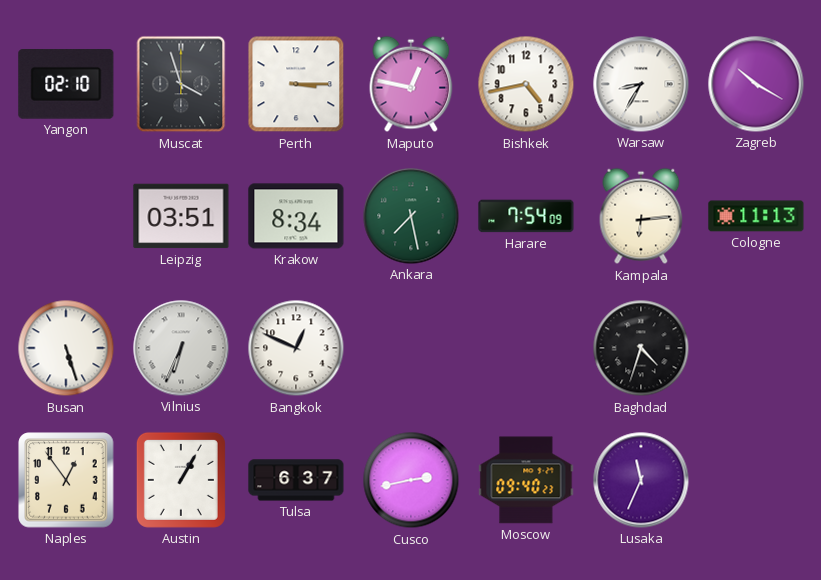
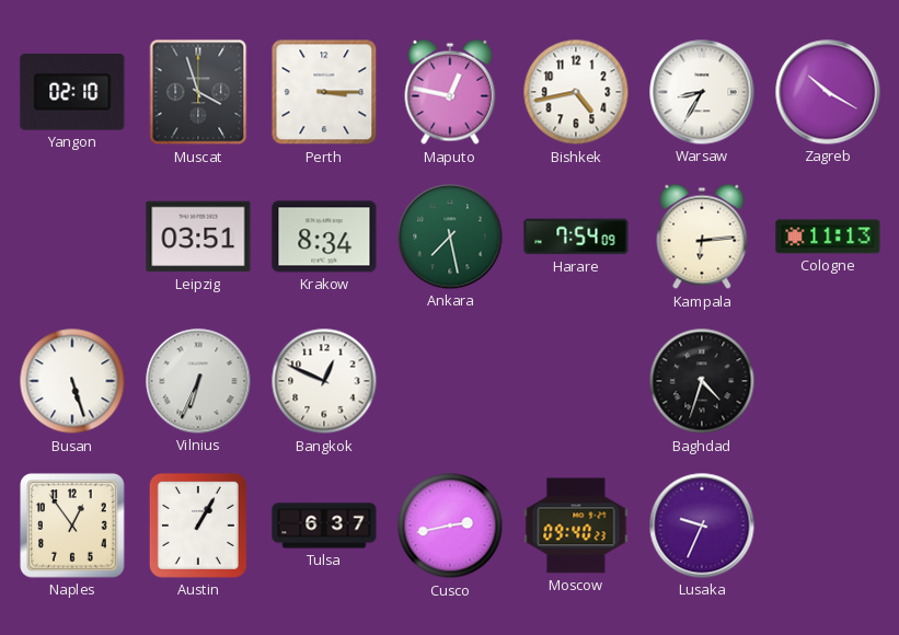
Lusaka: 11:34 -> 9:34
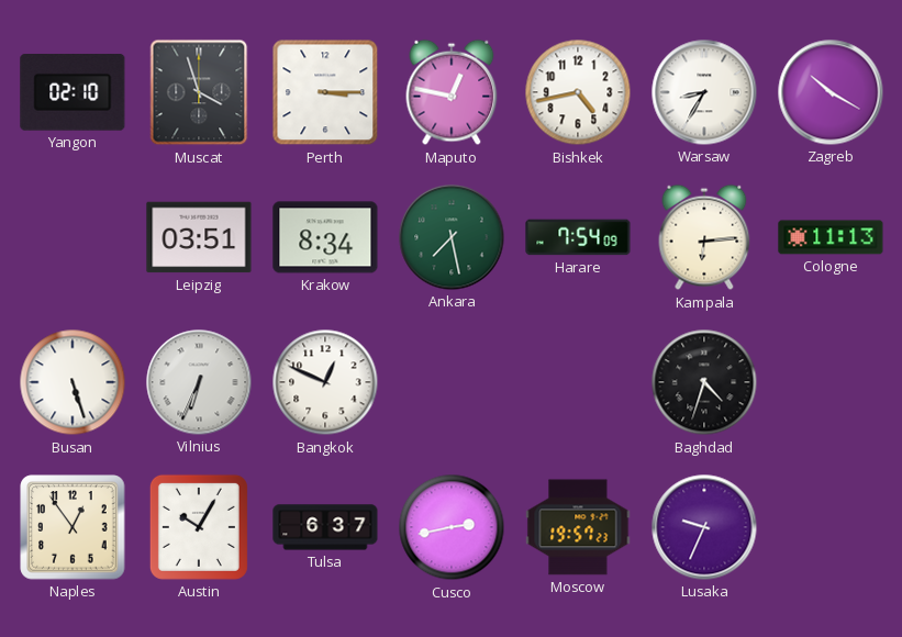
Austin: 1:05 -> 10:05
Moscow: 09:40 -> 19:57
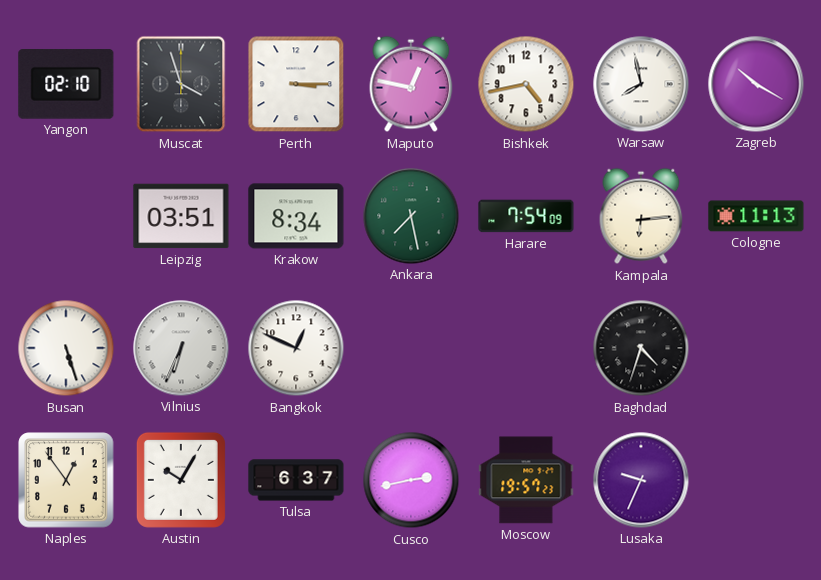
Warsaw: 8:35 -> 7:58
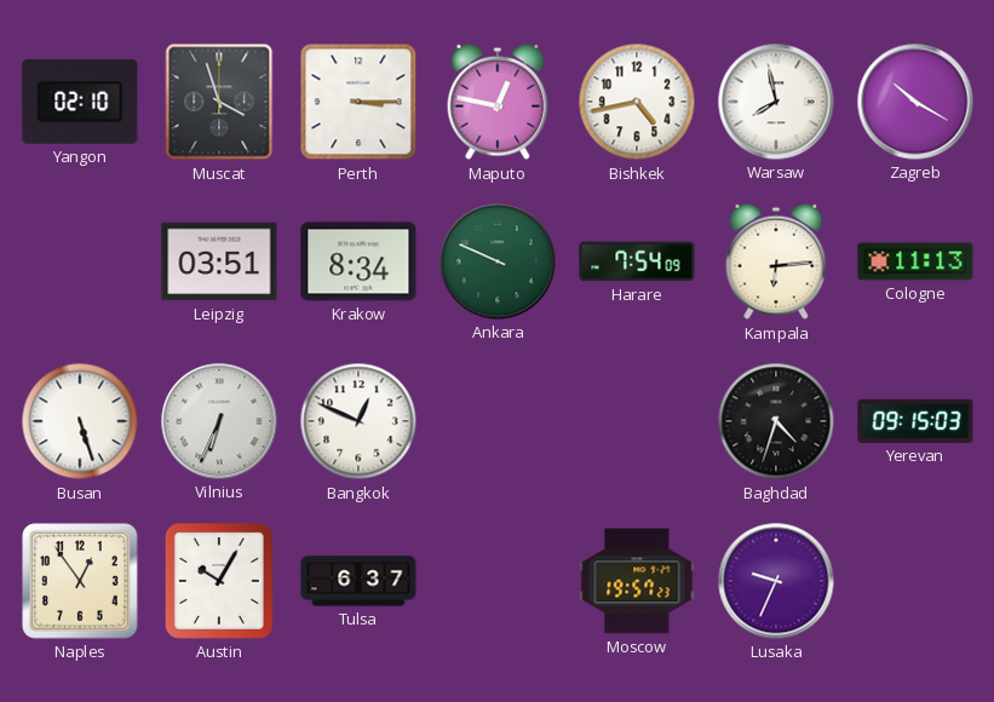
Ankara: 7:28 -> 9:49
Yerevan: none -> 09:15
Cusco: 2:43 -> none
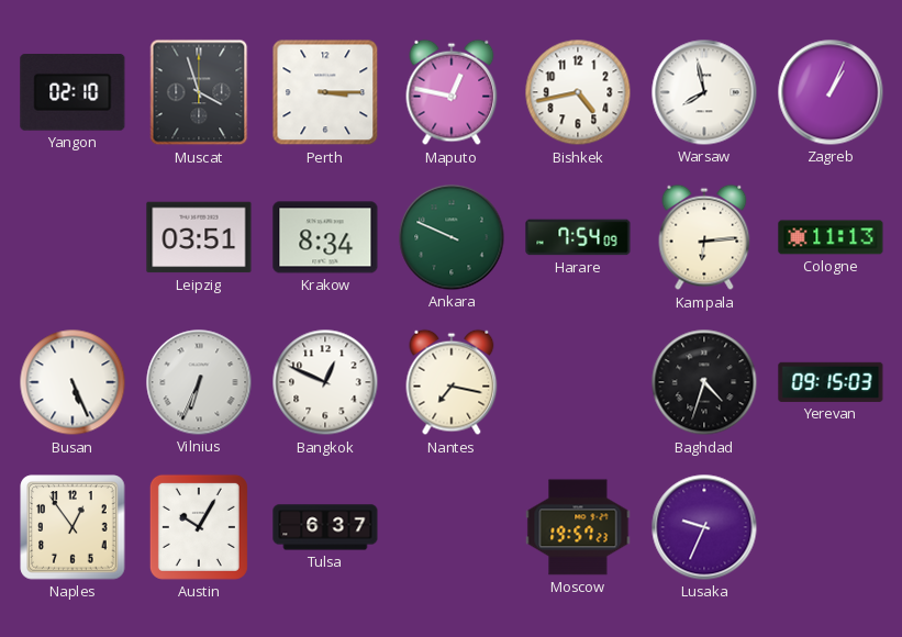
Zagreb: 10:20 -> 1:04
Busan: 5:27 -> 5:26
Nantes: none -> 7:17
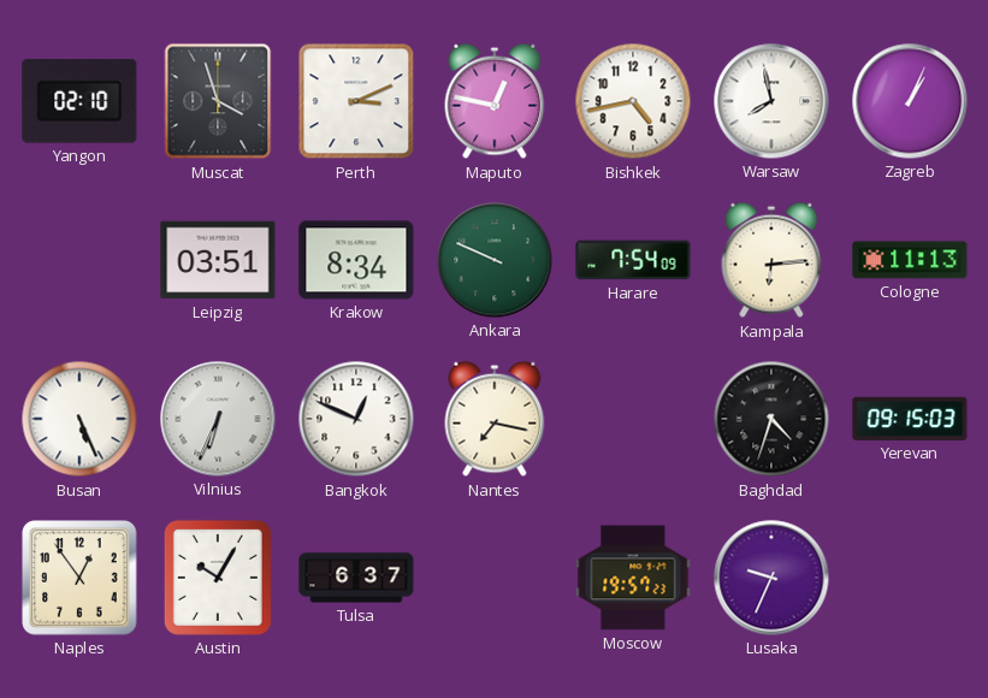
Perth: 3:15 -> 3:11
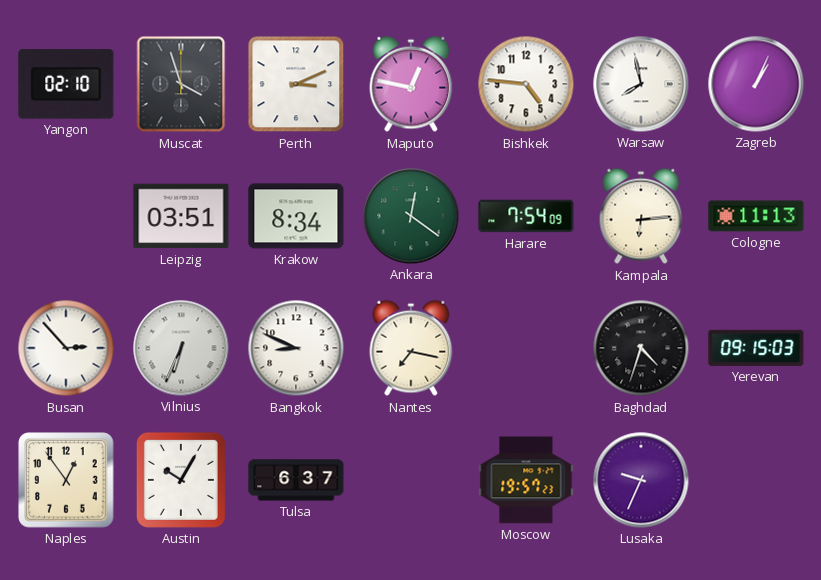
Bishkek: 4:43 -> 4:46
Ankara: 9:49 -> 12:21
Busan: 5:26 -> 2:53
Bangkok: 12:49 -> 8:49
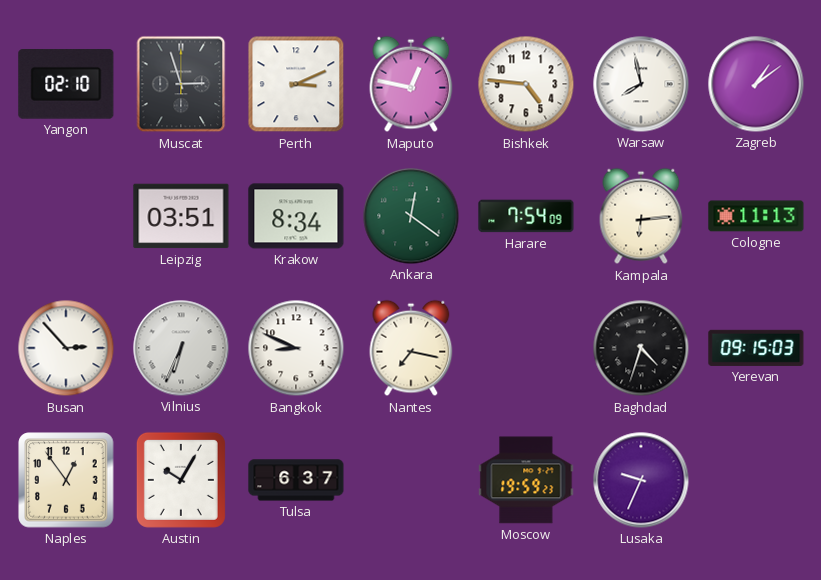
Muscat: 3:57 -> 2:57
Zagreb: 1:04 -> 1:09
Moscow: 19:57 -> 19:59
